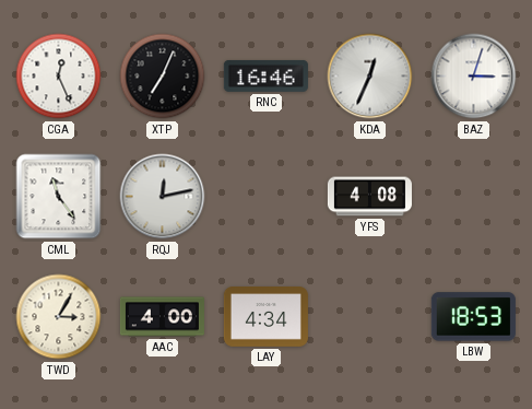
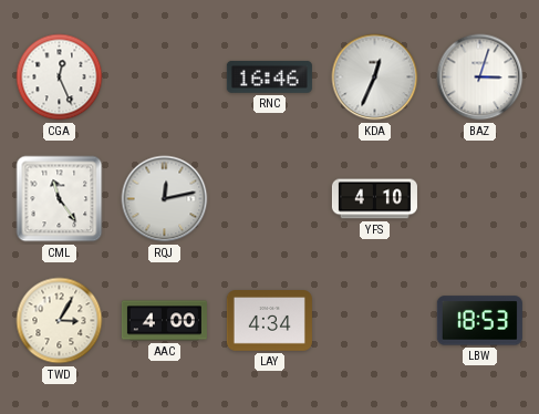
XTP: 7:04 -> none
YFS: 4:08 -> 4:10
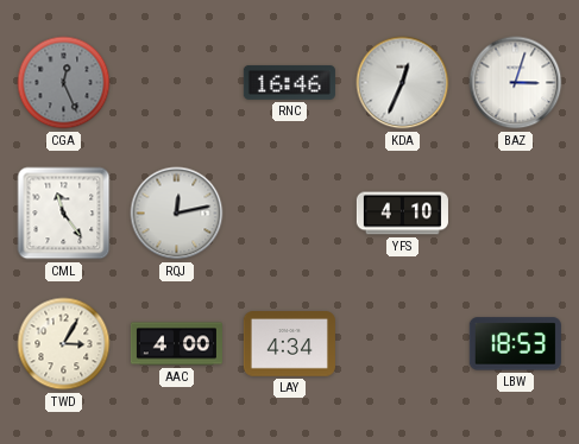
CGA dial: white -> grey
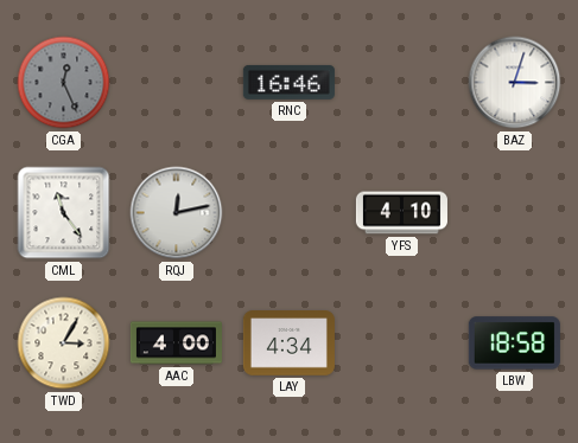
KDA: 12:34 -> none
LBW: 18:53 -> 18:58
